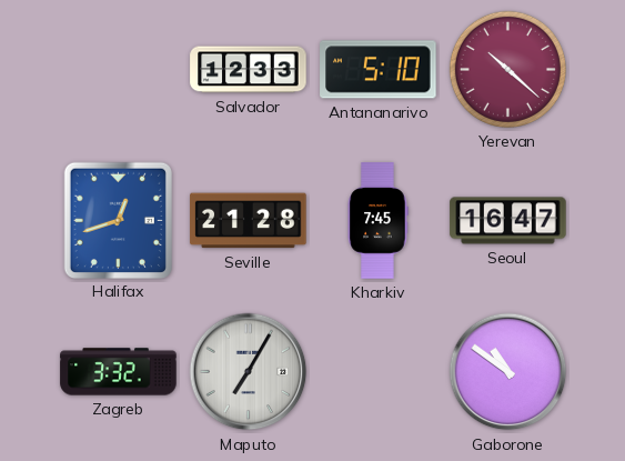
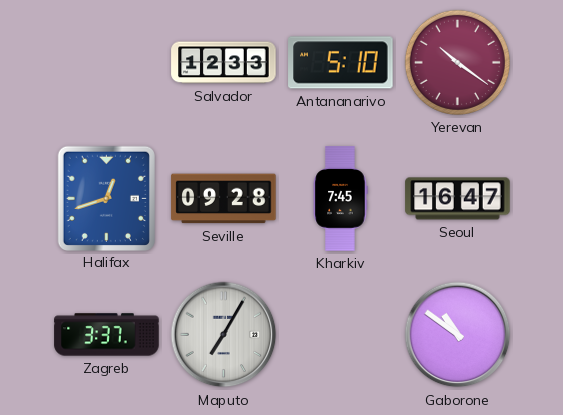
Yerevan: 10:22 -> 10:21
Seville: 21:28 -> 09:28
Zagreb: 3:32 -> 3:37
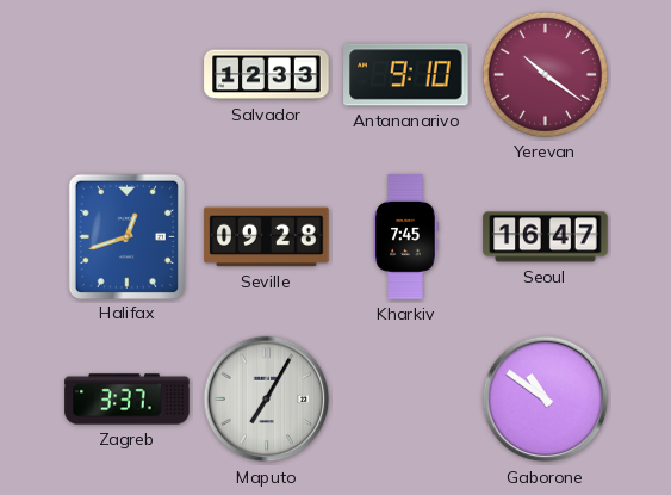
Antananarivo: 5:10 -> 9:10
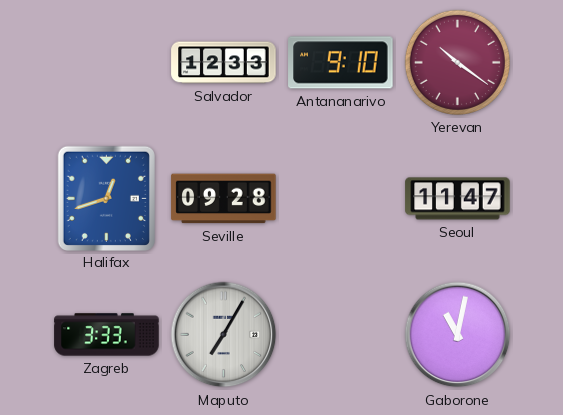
Kharkiv: 7:45 -> none
Seoul: 16:47 -> 11:47
Zagreb: 3:37 -> 3:33
Gaborone: 10:51 -> 11:02
